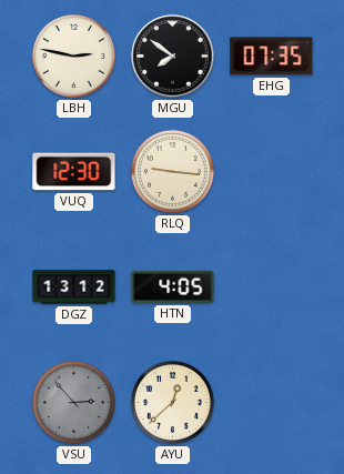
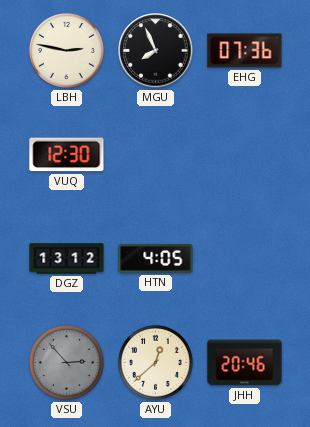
MGU: 7:51 -> 7:56
EHG: 07:35 -> 07:36
RLQ: 9:16 -> none
JHH: none -> 20:46
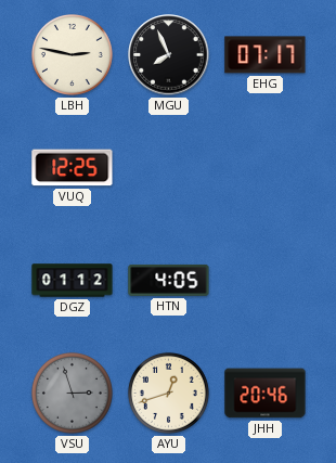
EHG: 07:36 -> 07:17
VUQ: 12:30 -> 12:25
DGZ: 13:12 -> 01:12
VSU: 2:53 -> 2:57
AYU: 12:38 -> 12:42
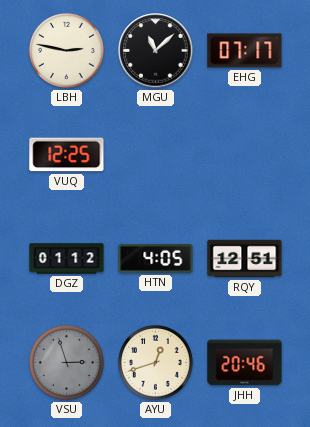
MGU: 7:56 -> 11:08
RQY: none -> 12:51
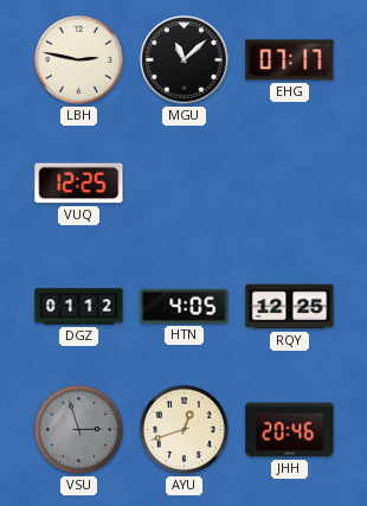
RQY: 12:51 -> 12:25
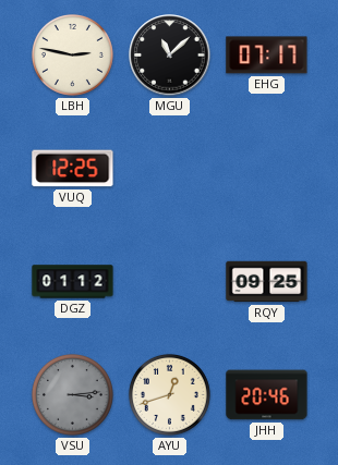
HTN: 4:05 -> none
RQY: 12:25 -> 09:25
VSU: 2:57 -> 3:14
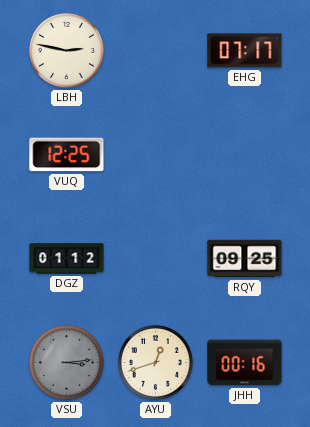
MGU: 11:08 -> none
JHH: 20:46 -> 00:16
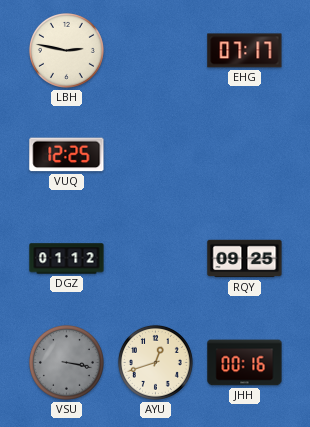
VSU: 3:14 -> 3:17
